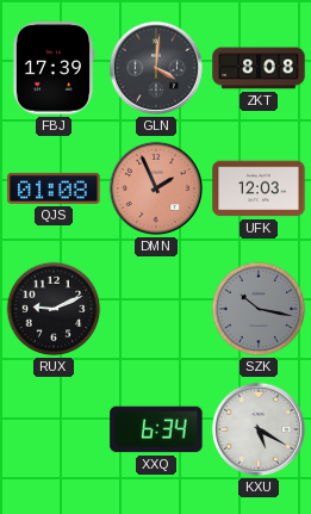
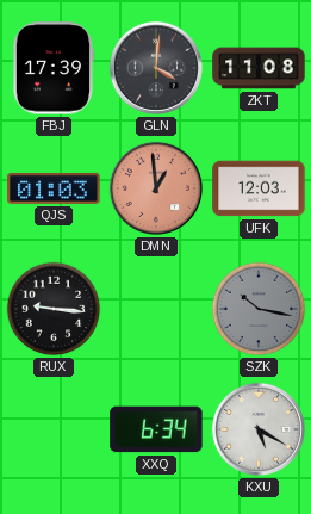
ZKT: 8:08 -> 11:08
QJS: 01:08 -> 01:03
DMN: 1:56 -> 12:59
RUX: 9:11 -> 9:16
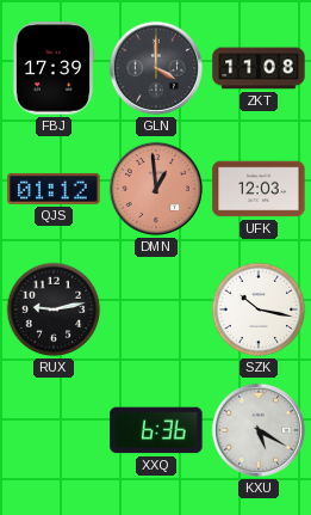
GLN: 4:01 -> 4:00
QJS: 01:03 -> 01:12
RUX: 9:16 -> 9:13
SZK dial: grey -> white
XXQ: 6:34 -> 6:36
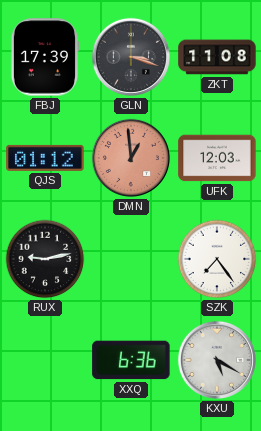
GLN: 4:00 -> 3:18
SZK: 10:17 -> 7:24
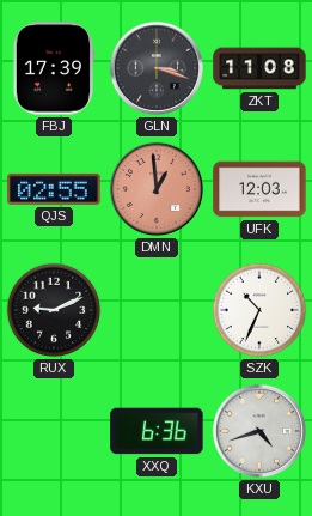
QJS: 01:12 -> 02:55
RUX: 9:13 -> 9:11
SZK: 7:24 -> 10:34
KXU: 5:20 -> 4:42
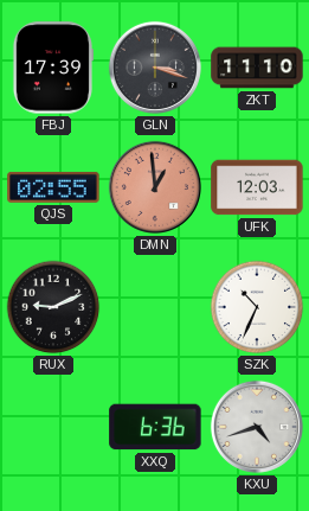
ZKT: 11:08 -> 11:10
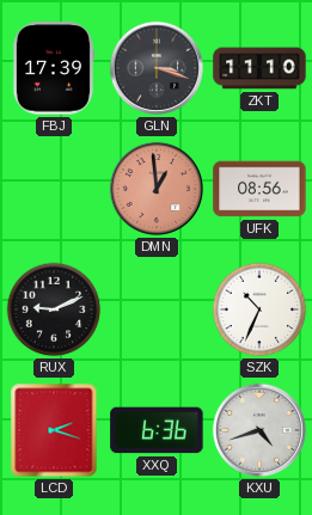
QJS: 02:55 -> none
UFK: 12:03 -> 08:56
LCD: none -> 2:18
